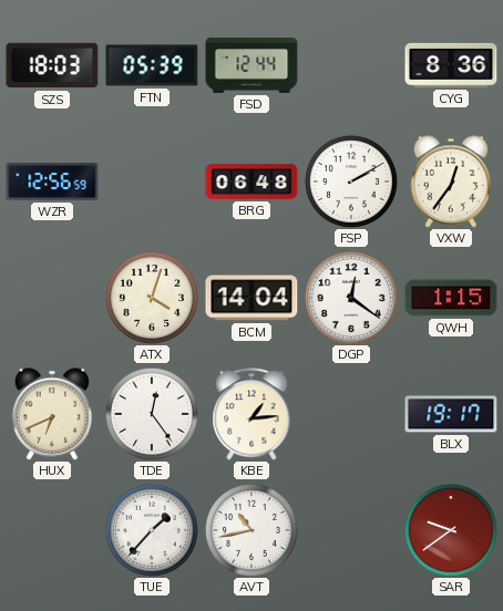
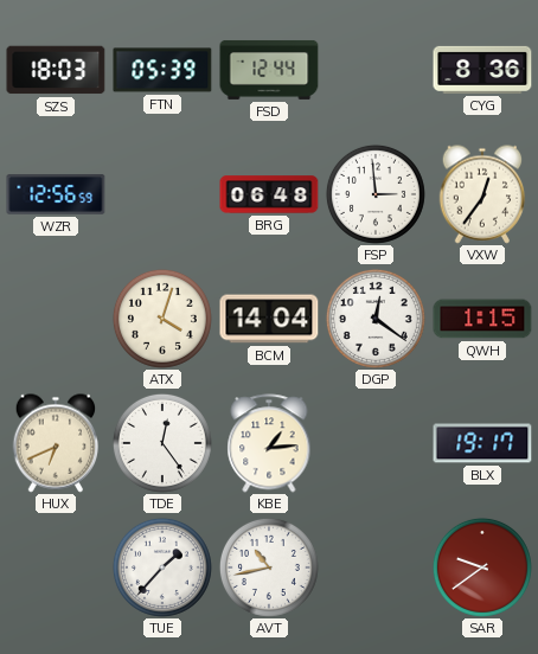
FSP: 2:10 -> 2:59
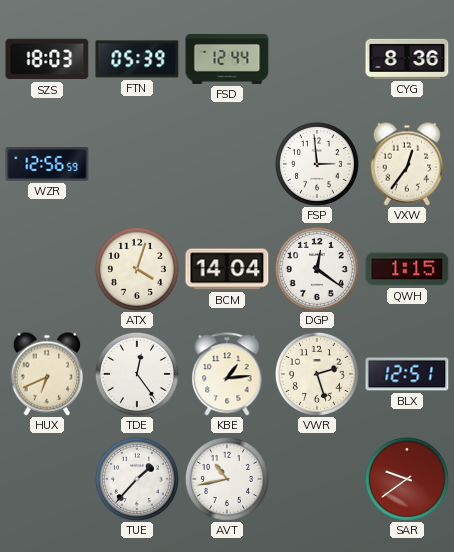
BRG: 06:48 -> none
VWR: none -> 2:27
BLX: 19:17 -> 12:51
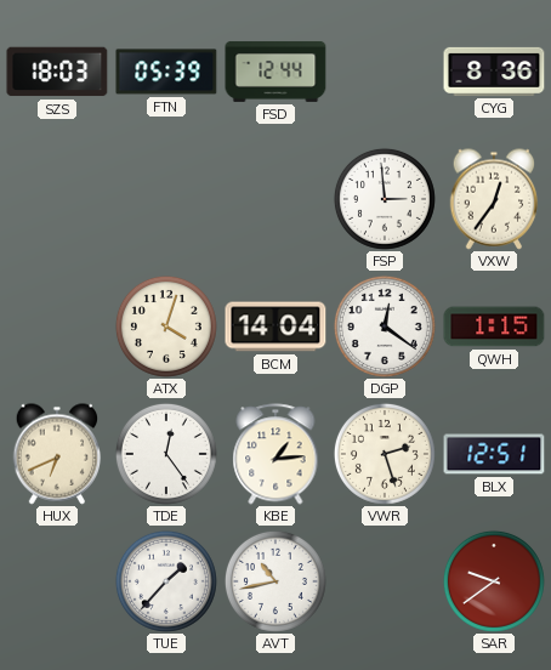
WZR: 12:56 -> none
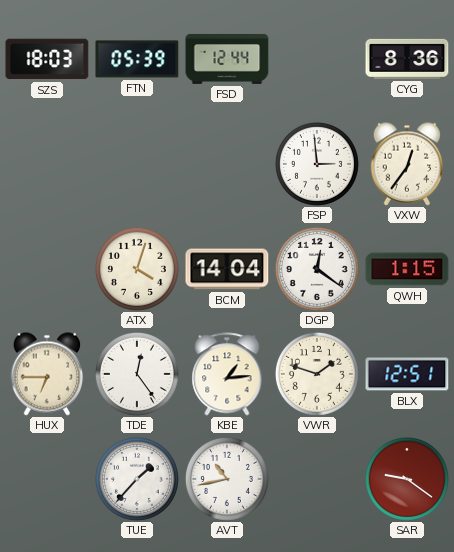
HUX: 6:41 -> 6:45
VWR: 2:27 -> 1:48
SAR: 9:39 -> 9:21
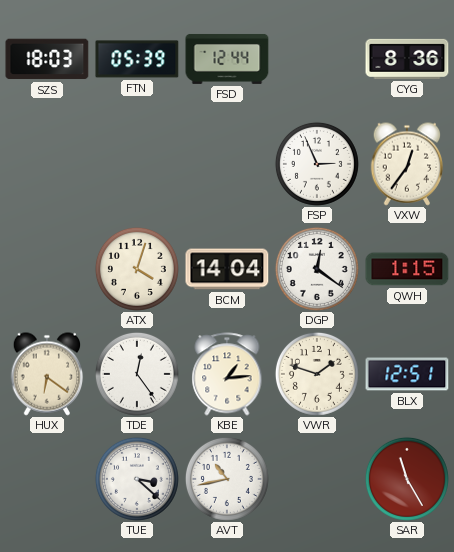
FSP: 2:59 -> 2:56
HUX: 6:45 -> 6:21
TUE: 1:37 -> 3:22
SAR: 9:21 -> 11:25
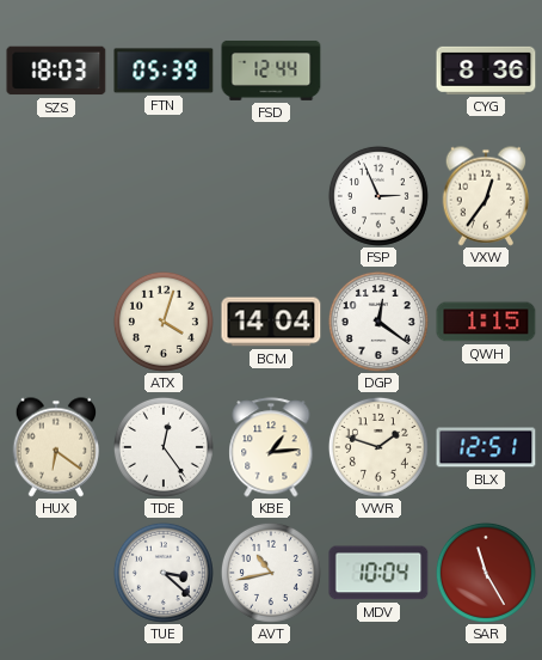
MDV: none -> 10:04
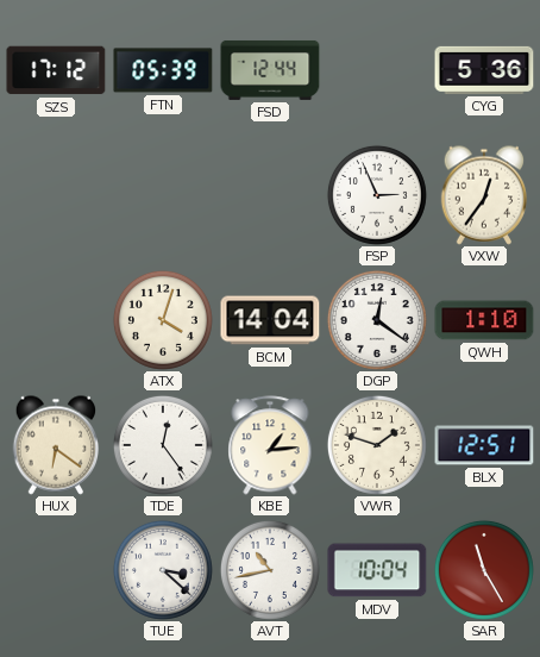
SZS: 18:03 -> 17:12
CYG: 8:36 -> 5:36
QWH: 1:15 -> 1:10
